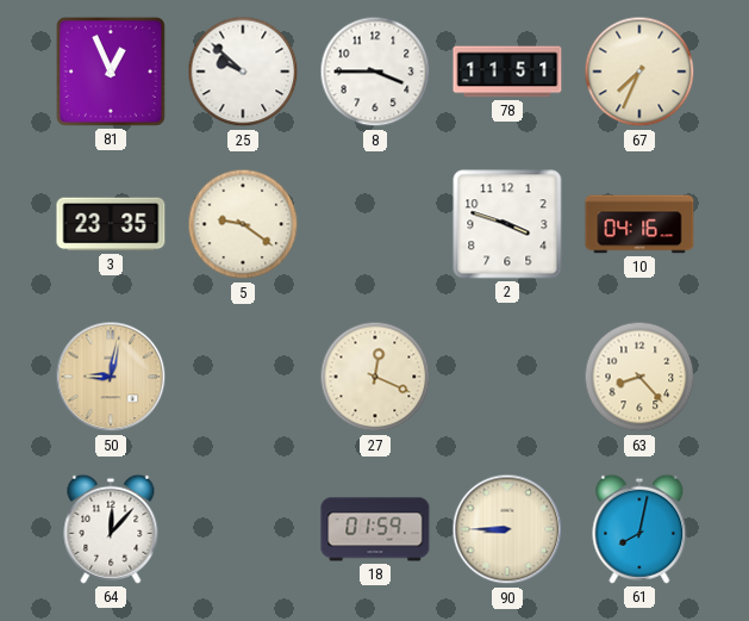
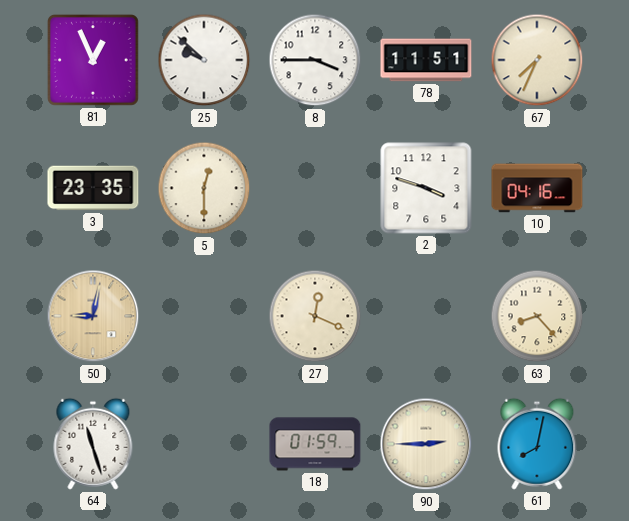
5: 9:21 -> 12:30
64: 12:07 -> 11:27
90: 8:45 -> 2:45
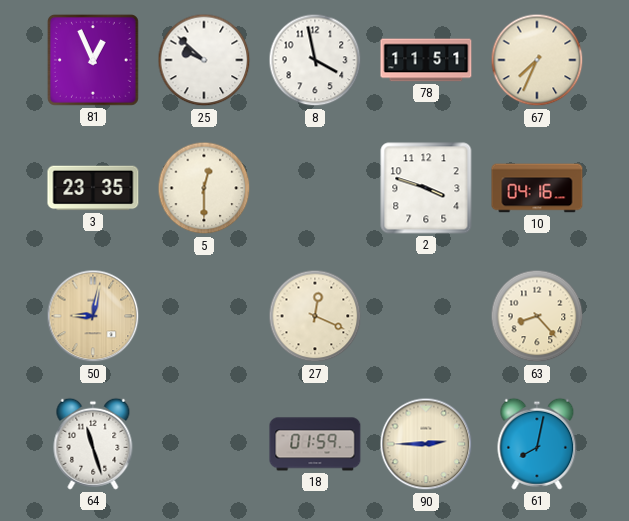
8: 3:45 -> 3:58
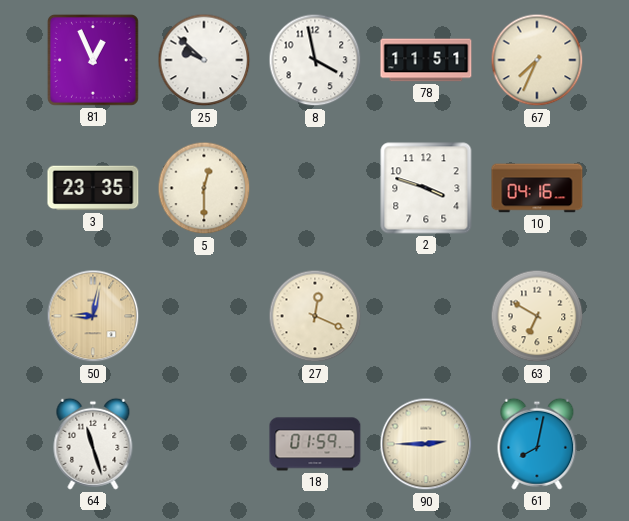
63: 8:23 -> 6:50
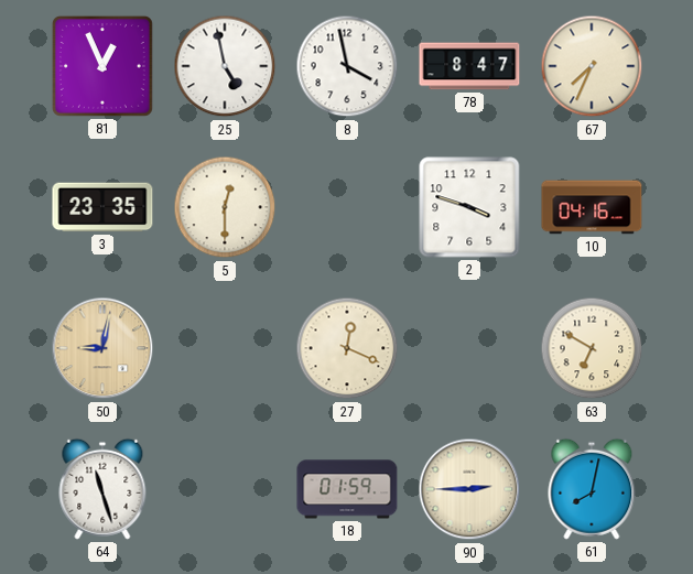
25: 9:52 -> 4:58
78: 11:51 -> 8:47
